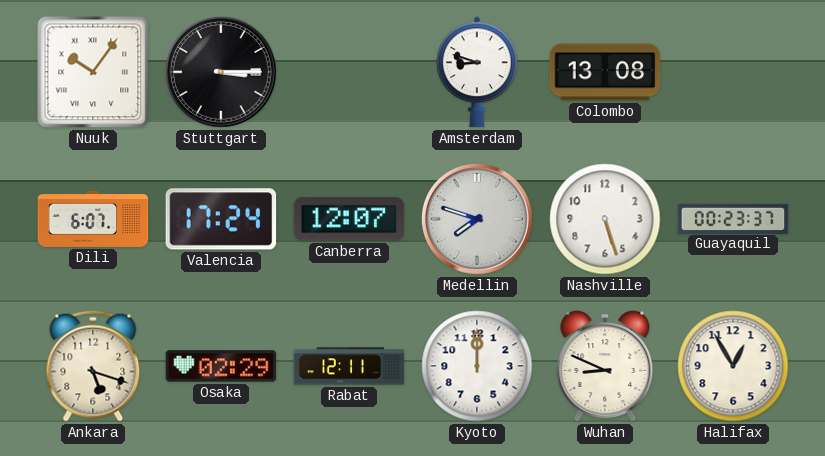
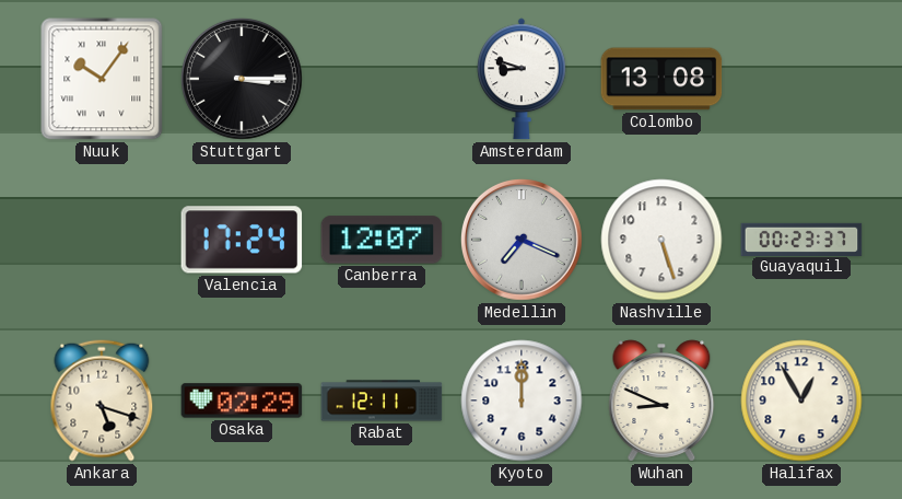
Dili: 6:07 -> none
Medellin: 7:48 -> 7:19
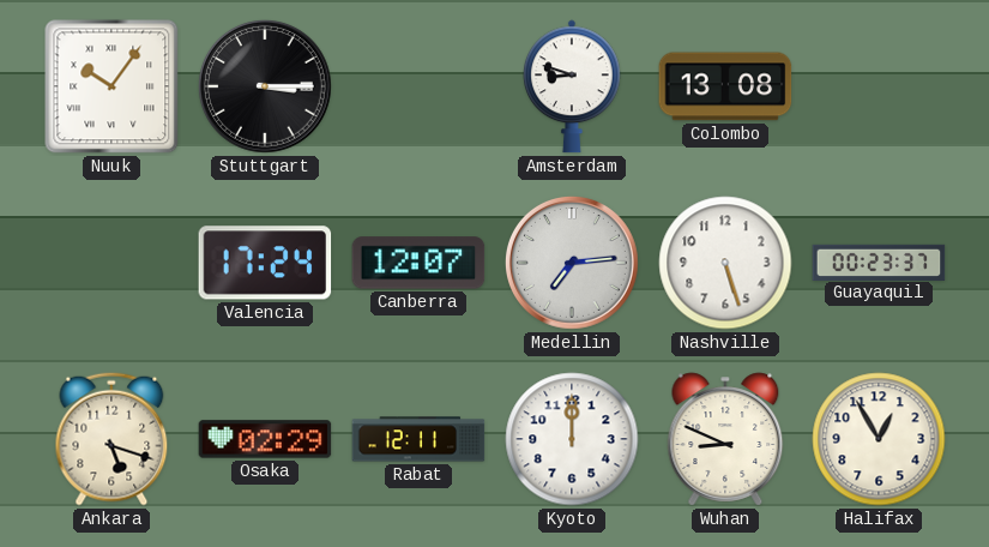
Medellin: 7:19 -> 7:14
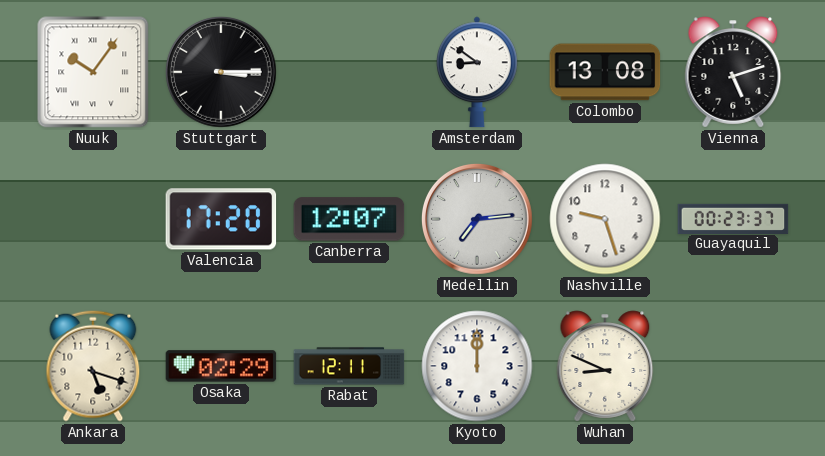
Amsterdam: 8:48 -> 8:51
Vienna: none -> 5:12
Valencia: 17:24 -> 17:20
Nashville: 5:27 -> 9:27
Halifax: 12:55 -> none
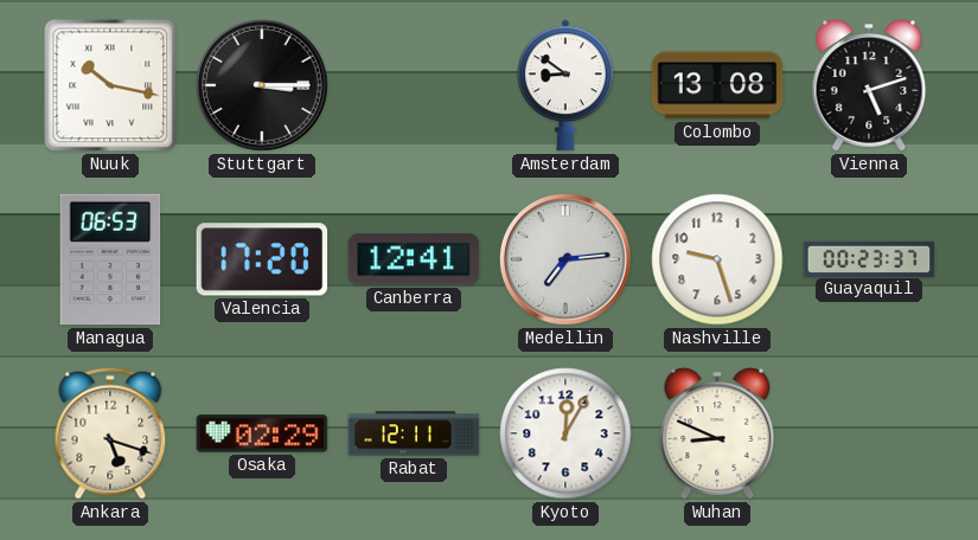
Nuuk: 10:06 -> 10:17
Managua: none -> 06:53
Canberra: 12:07 -> 12:41
Kyoto: 12:00 -> 12:05
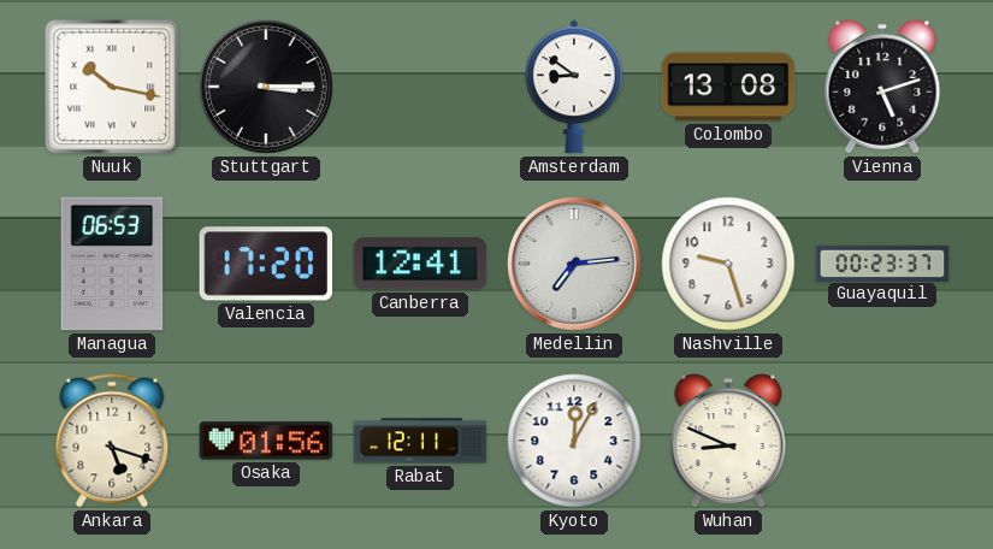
Osaka: 02:29 -> 01:56
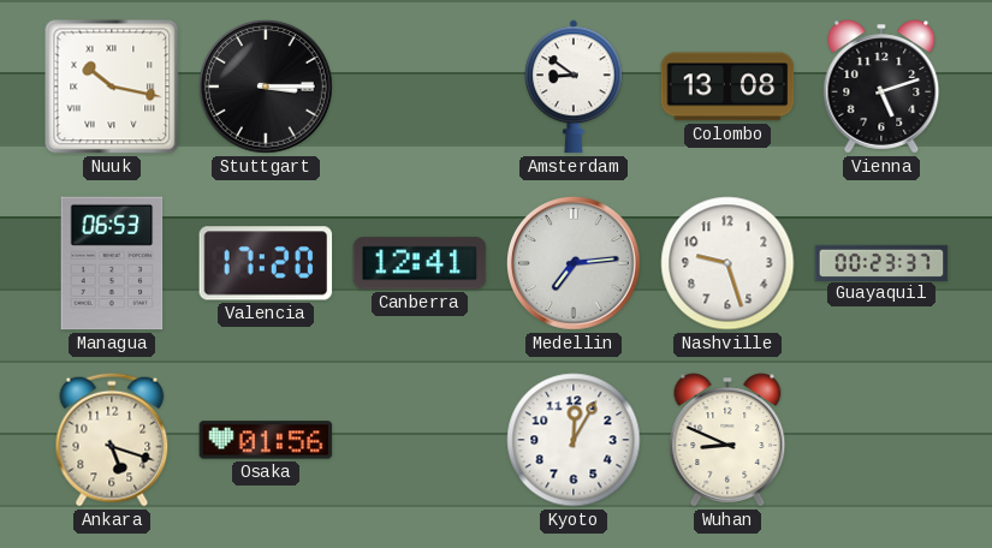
Rabat: 12:11 -> none
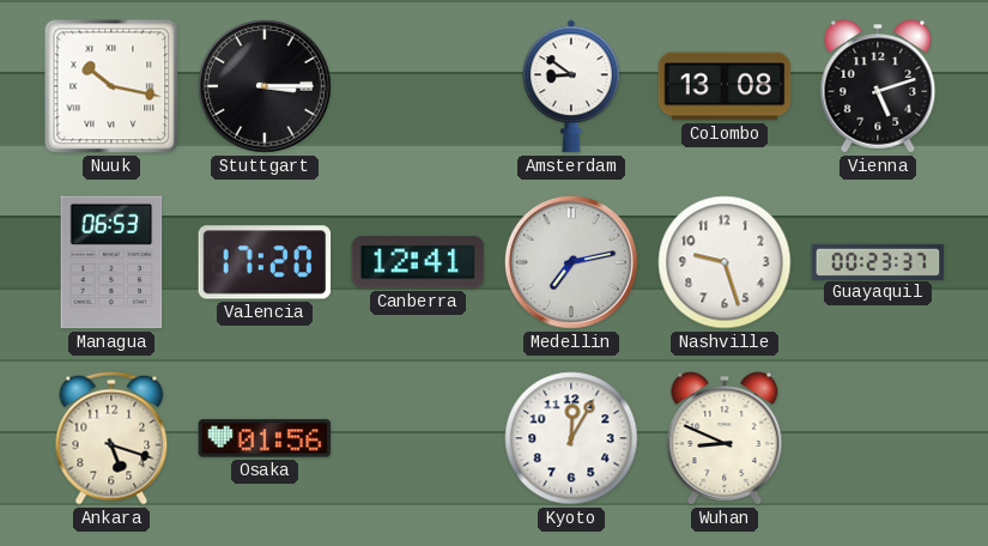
Medellin: 7:14 -> 7:13
